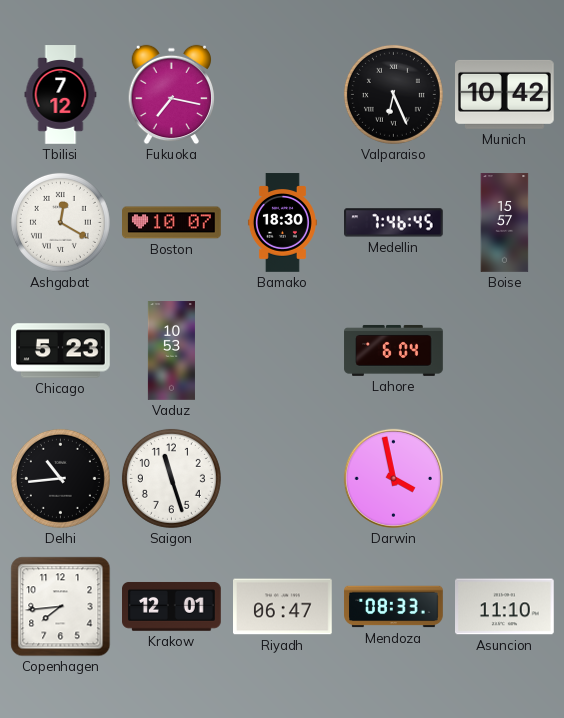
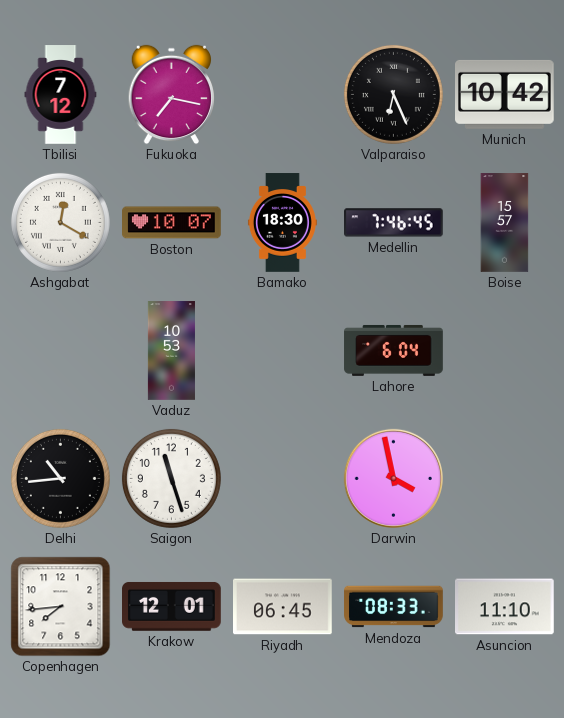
Chicago: 5:23 -> none
Riyadh: 06:47 -> 06:45
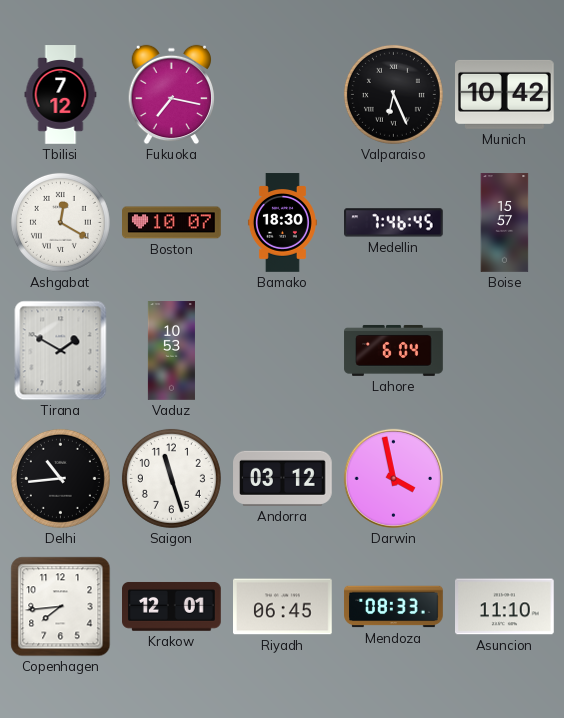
Tirana: none -> 1:50
Andorra: none -> 03:12
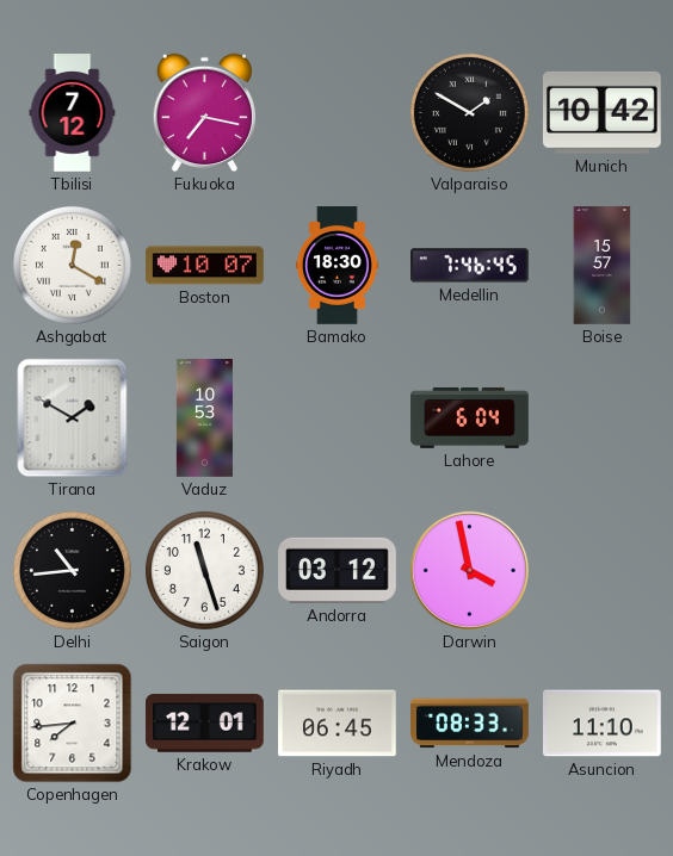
Valparaiso: 6:26 -> 1:50
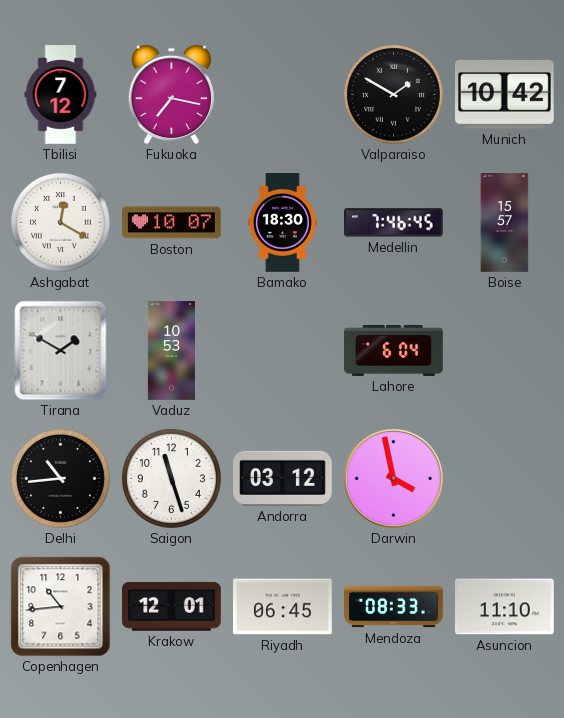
Copenhagen: 7:44 -> 10:44
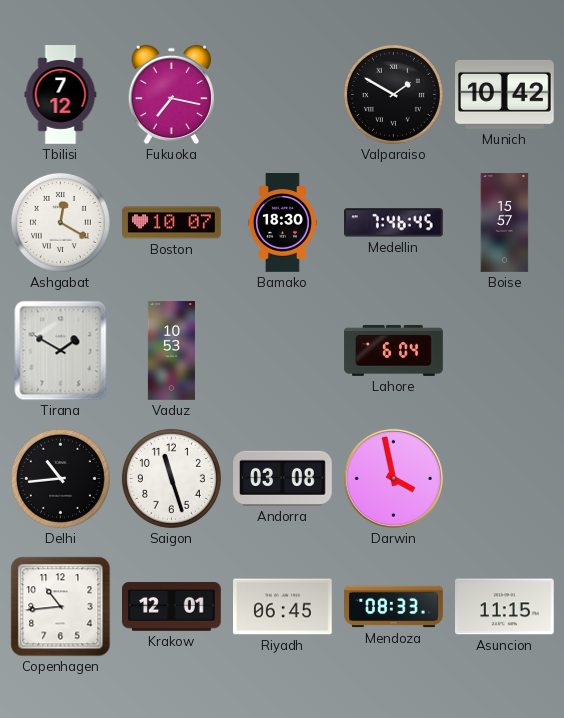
Andorra: 03:12 -> 03:08
Asuncion: 11:10 -> 11:15
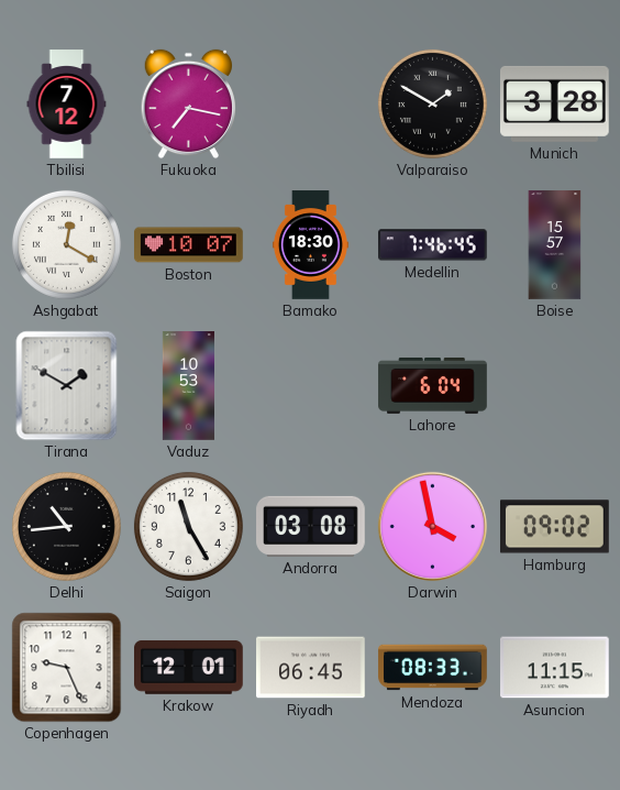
Munich: 10:42 -> 3:28
Saigon: 11:27 -> 11:25
Hamburg: none -> 09:02
Copenhagen: 10:44 -> 9:26
